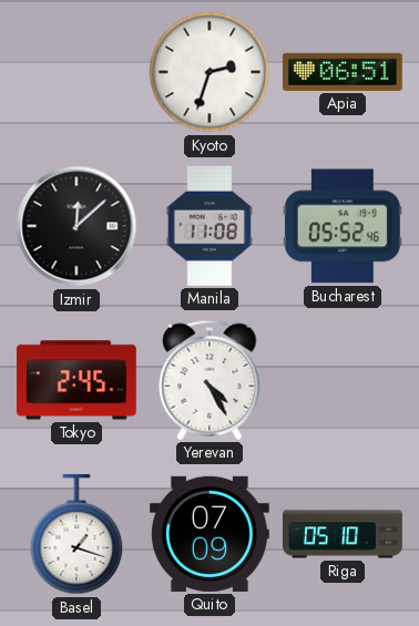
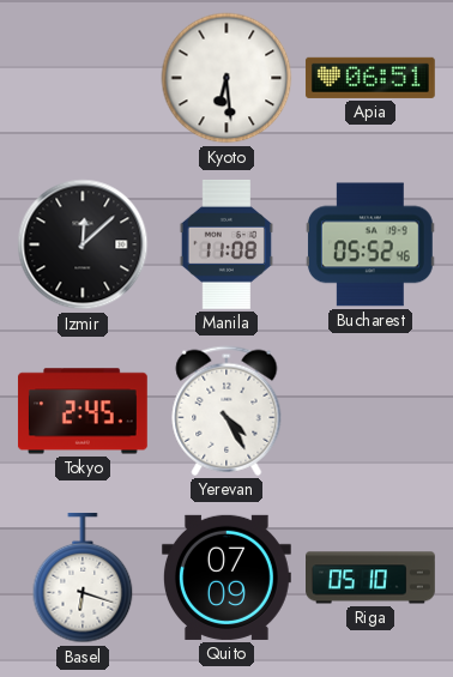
Kyoto: 2:33 -> 6:29
Basel: 1:18 -> 6:18
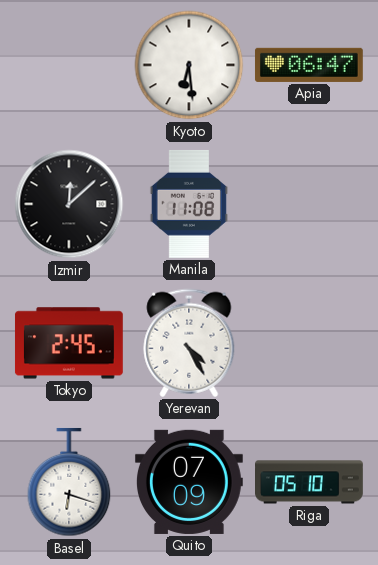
Apia: 06:51 -> 06:47
Bucharest: 05:52 -> none
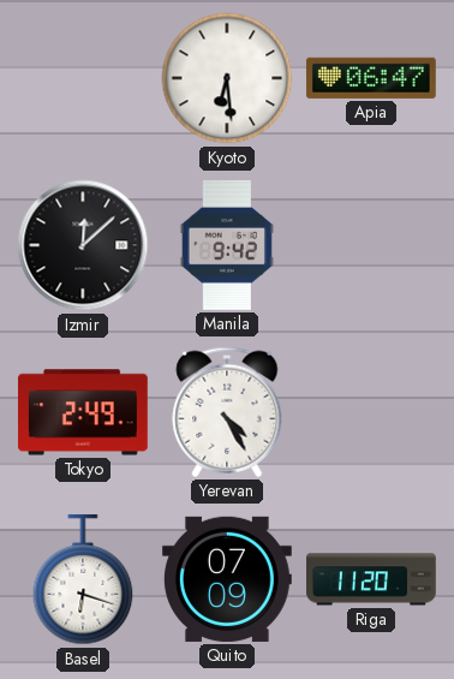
Manila: 11:08 -> 9:42
Tokyo: 2:45 -> 2:49
Riga: 05:10 -> 11:20
